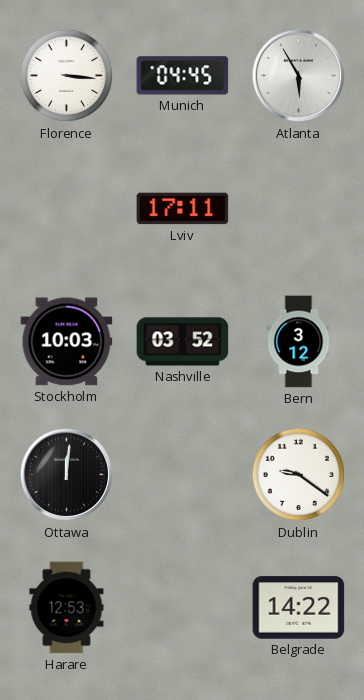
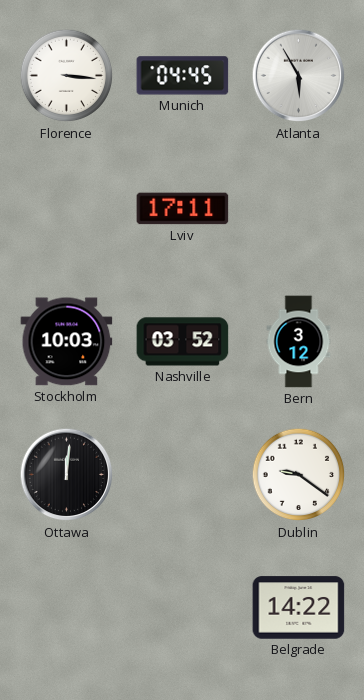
Harare: 12:53 -> none
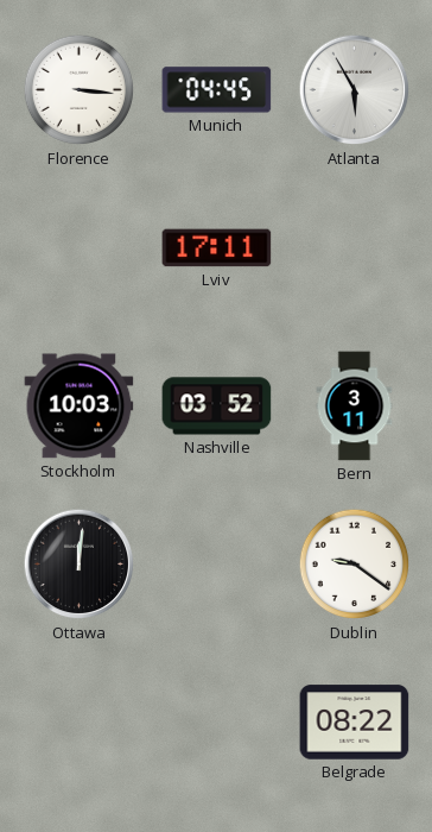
Bern: 3:12 -> 3:11
Belgrade: 14:22 -> 08:22
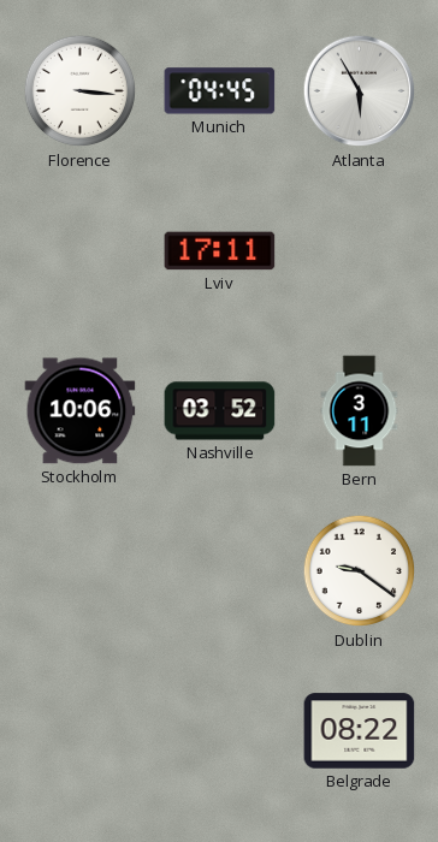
Stockholm: 10:03 -> 10:06
Ottawa: 12:01 -> none
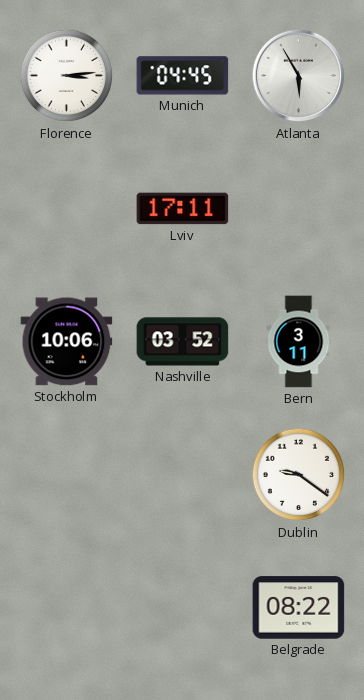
Florence: 3:16 -> 3:14
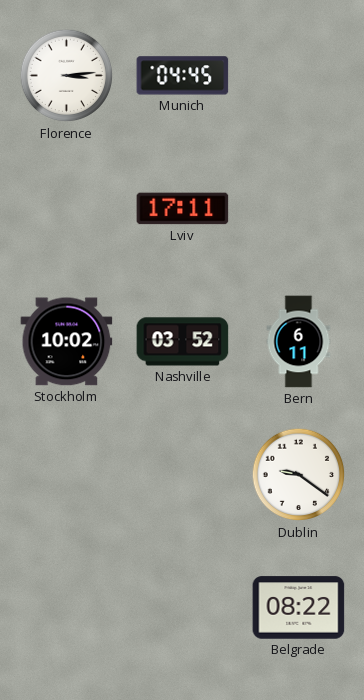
Atlanta: 5:55 -> none
Stockholm: 10:06 -> 10:02
Bern: 3:11 -> 6:11
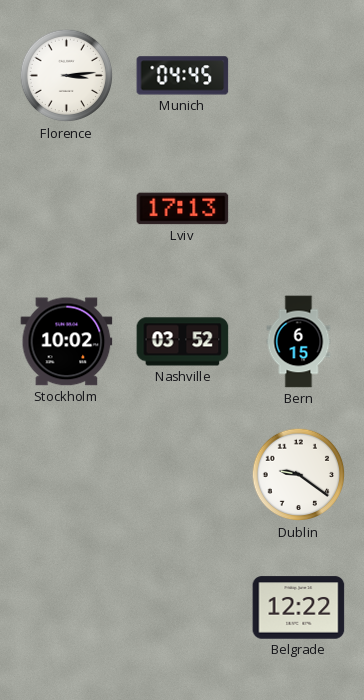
Lviv: 17:11 -> 17:13
Bern: 6:11 -> 6:15
Belgrade: 08:22 -> 12:22
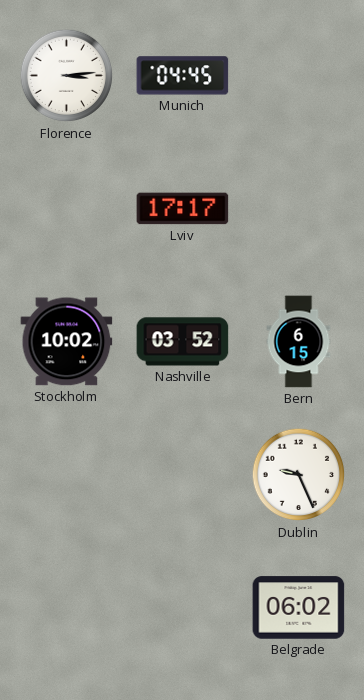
Lviv: 17:13 -> 17:17
Dublin: 9:21 -> 9:26
Belgrade: 12:22 -> 06:02
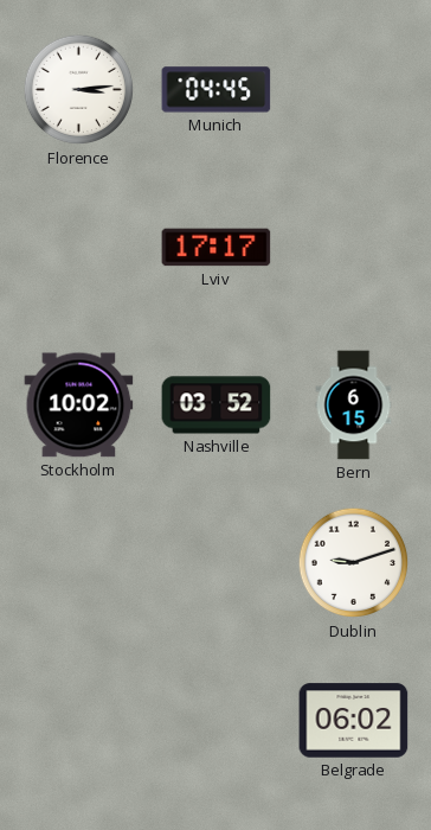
Dublin: 9:26 -> 9:12
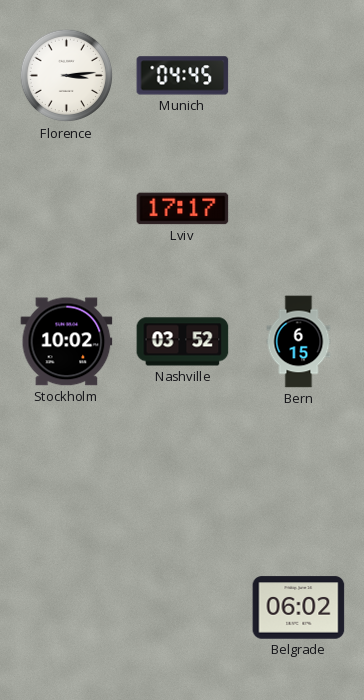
Dublin: 9:12 -> none
